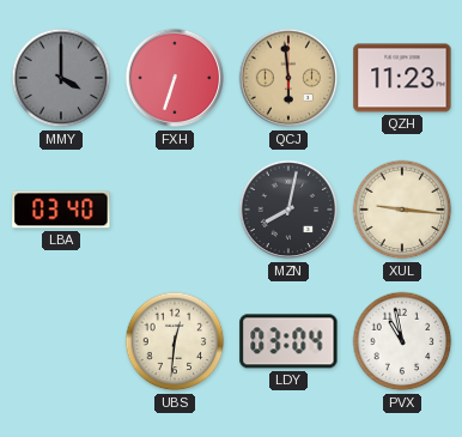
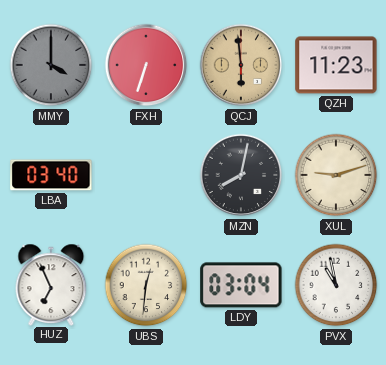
XUL: 9:16 -> 9:12
HUZ: none -> 6:56
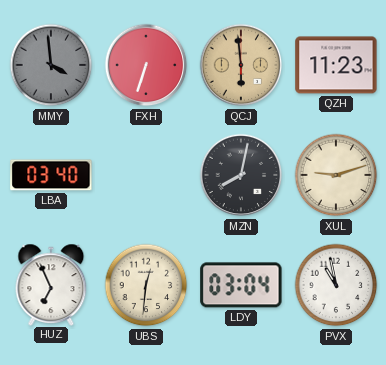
MMY: 4:00 -> 3:59
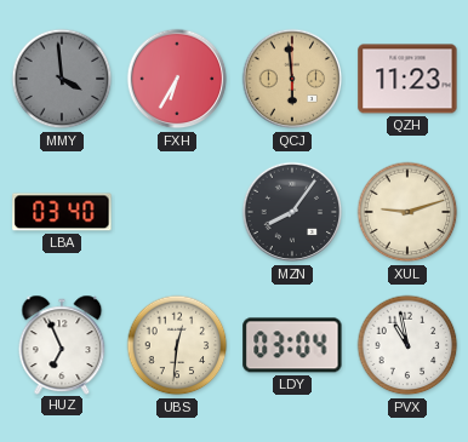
FXH: 6:33 -> 6:35
MZN: 8:02 -> 8:06
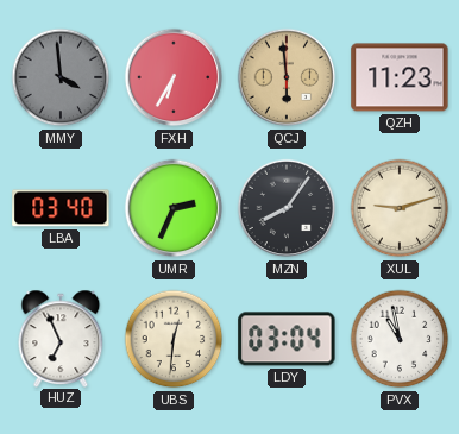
UMR: none -> 2:34
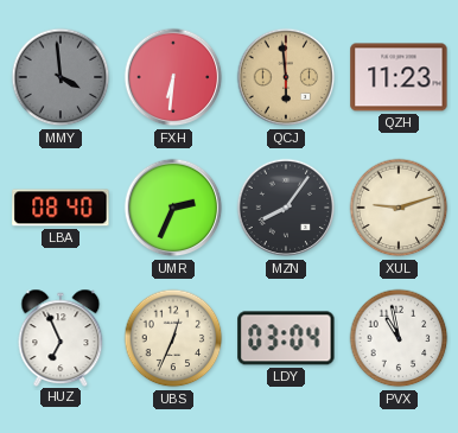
FXH: 6:35 -> 6:31
LBA: 03:40 -> 08:40
UBS: 12:31 -> 12:34
